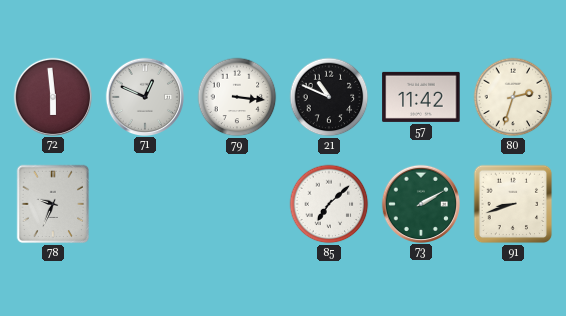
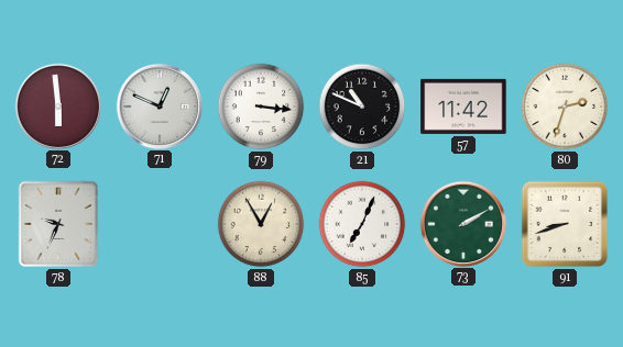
88: none -> 12:55
85: 7:08 -> 7:04
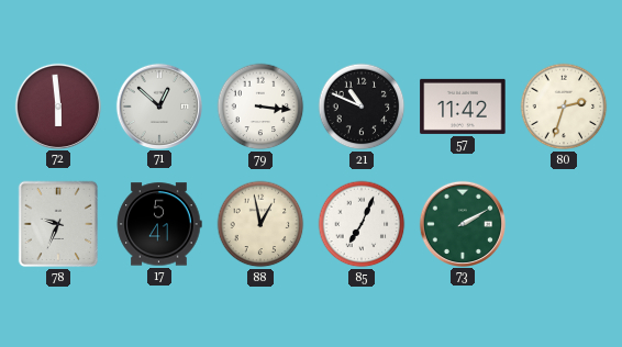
71: 12:49 -> 12:52
17: none -> 5:41
88: 12:55 -> 12:58
91: 8:42 -> none
